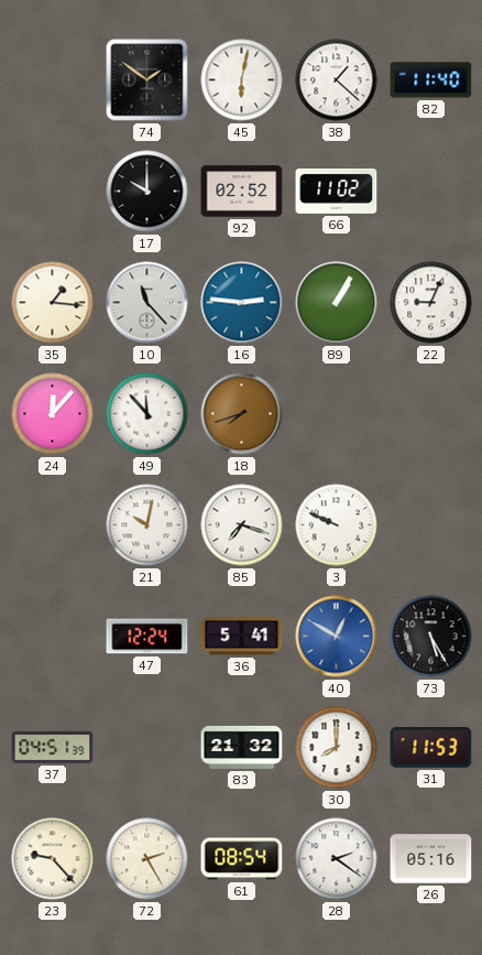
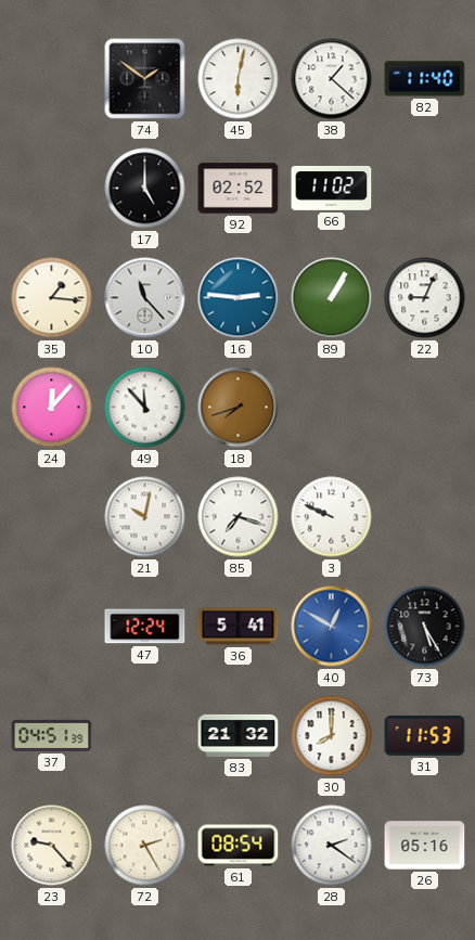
17: 10:00 -> 5:00
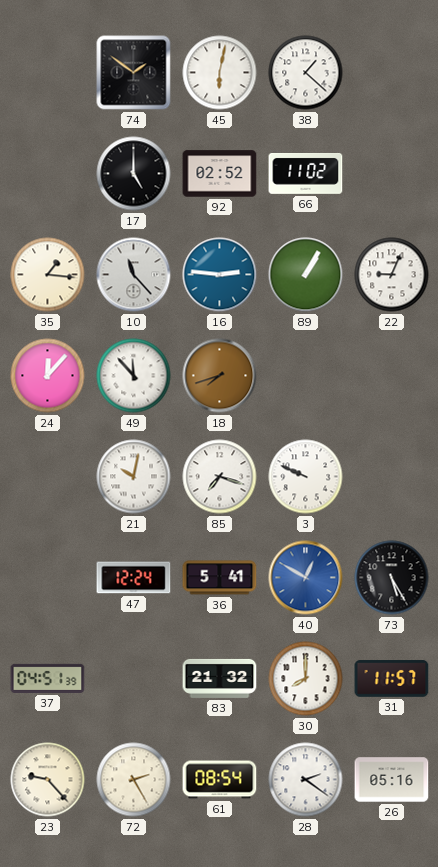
82: 11:40 -> none
31: 11:53 -> 11:57
